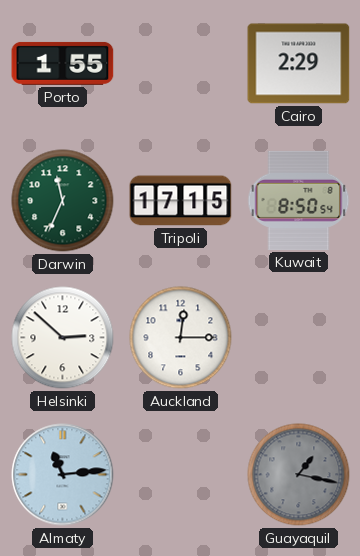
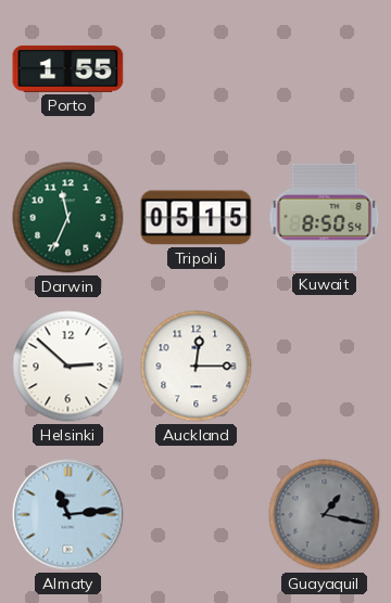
Cairo: 2:29 -> none
Tripoli: 17:15 -> 05:15
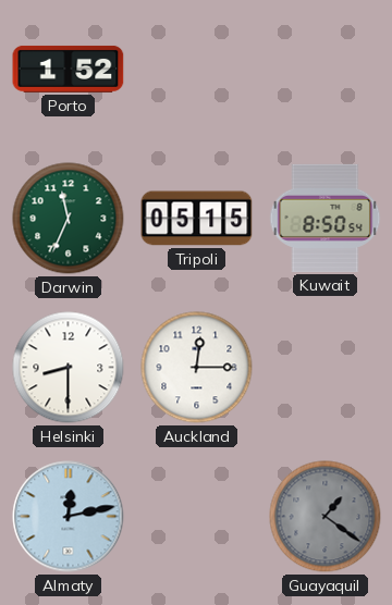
Porto: 1:55 -> 1:52
Helsinki: 2:52 -> 8:30
Almaty: 11:14 -> 12:13
Guayaquil: 1:17 -> 1:21
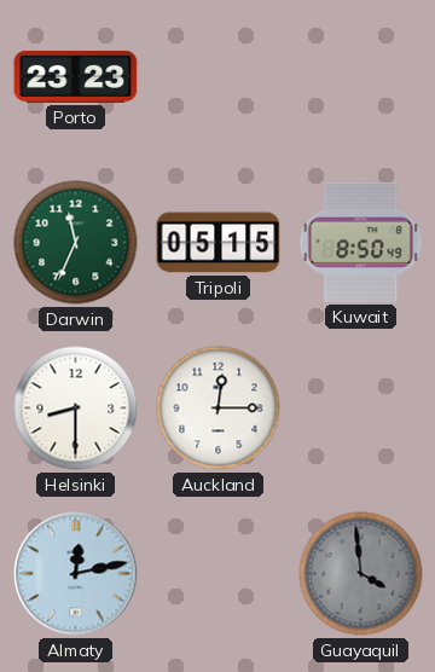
Porto: 1:52 -> 23:23
Kuwait: 8:50:54 -> 8:50:49
Guayaquil: 1:21 -> 3:59
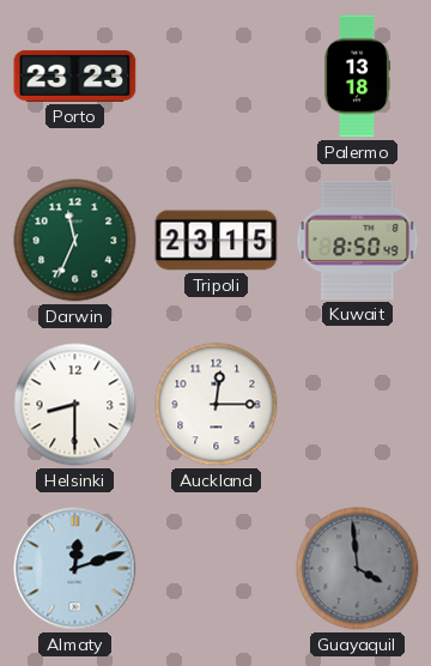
Palermo: none -> 13:18
Tripoli: 05:15 -> 23:15
Almaty: 12:13 -> 12:12
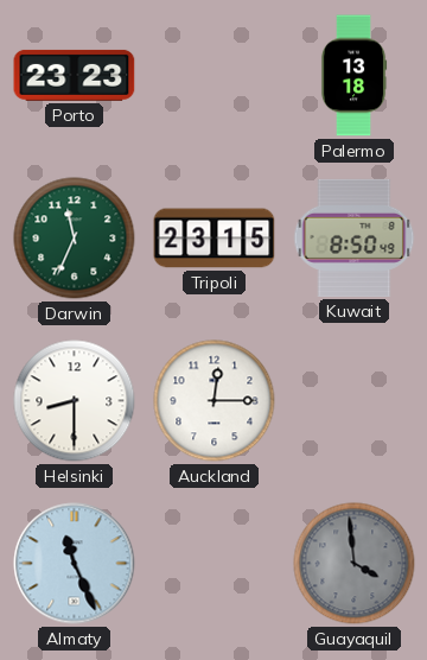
Almaty: 12:12 -> 11:26
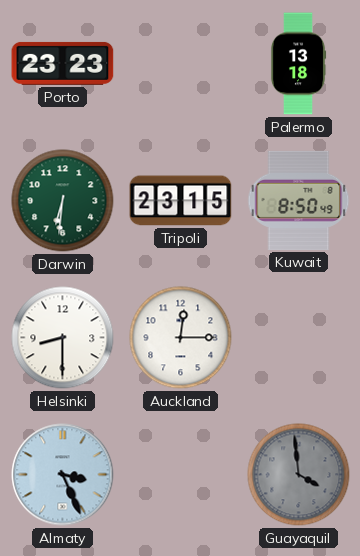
Darwin: 11:34 -> 6:31
Almaty: 11:26 -> 3:26
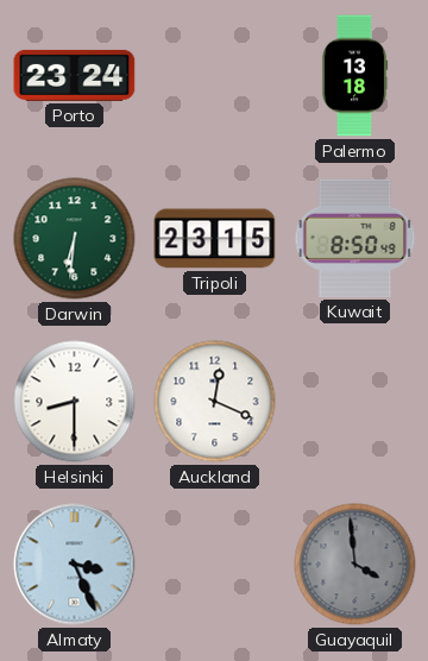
Porto: 23:23 -> 23:24
Auckland: 12:15 -> 12:19
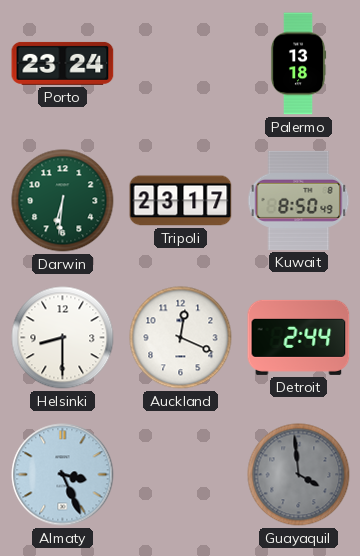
Tripoli: 23:15 -> 23:17
Detroit: none -> 2:44
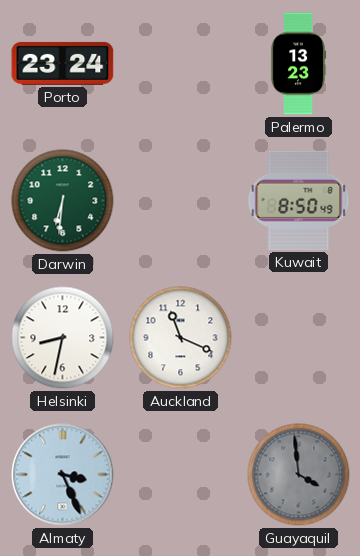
Palermo: 13:18 -> 13:23
Tripoli: 23:17 -> none
Helsinki: 8:30 -> 8:32
Auckland: 12:19 -> 11:19
Detroit: 2:44 -> none
